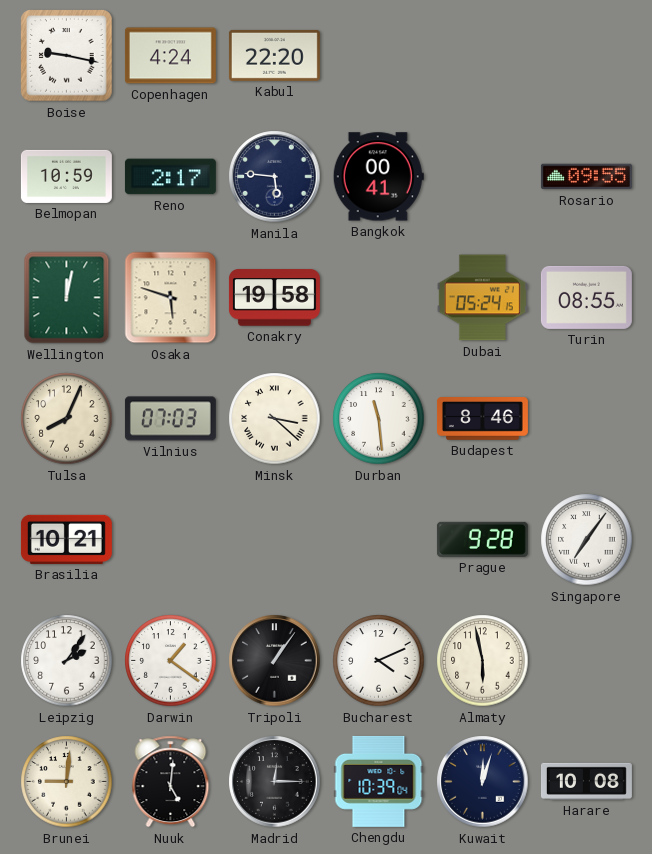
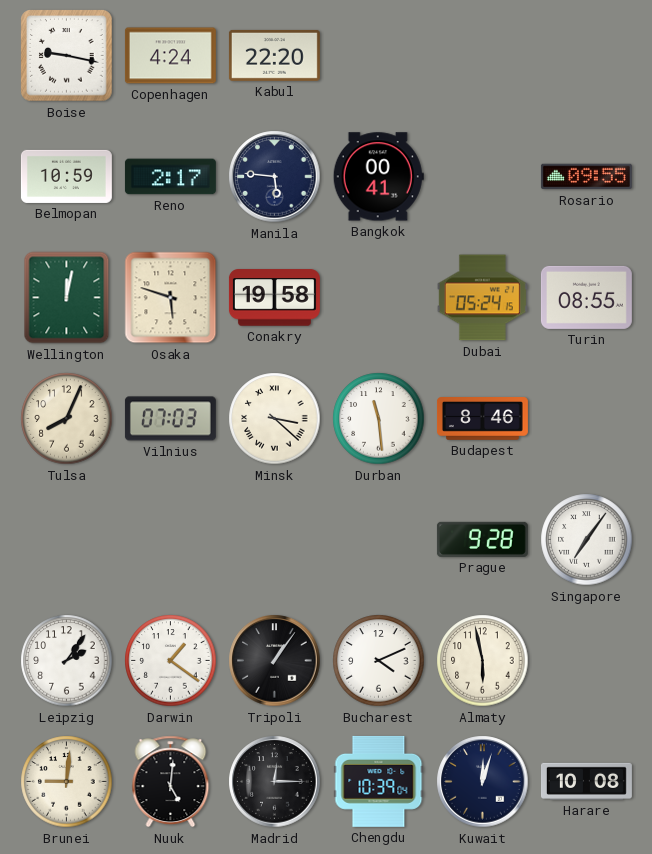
Brasilia: 10:21 -> none
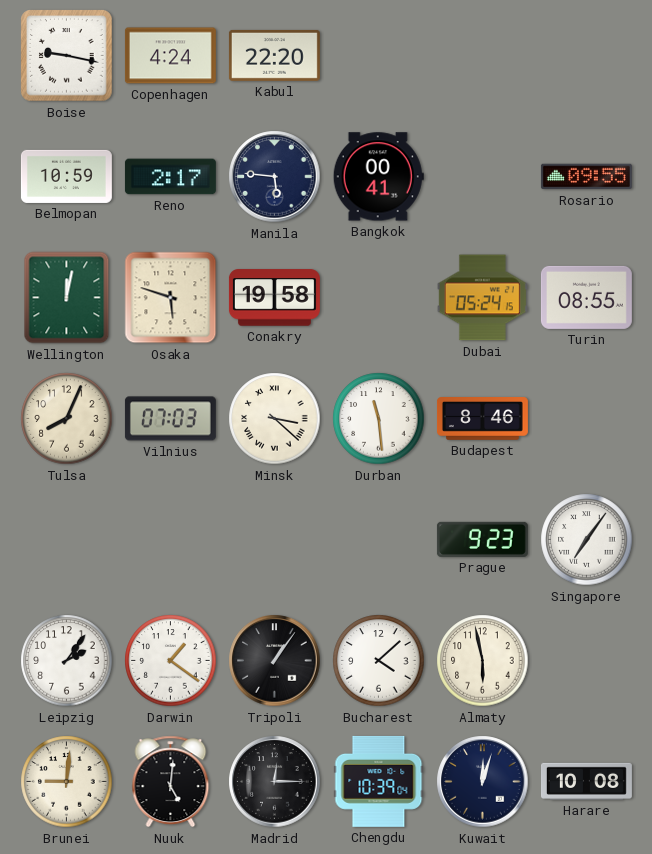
Prague: 9:28 -> 9:23
Bucharest: 4:11 -> 4:08
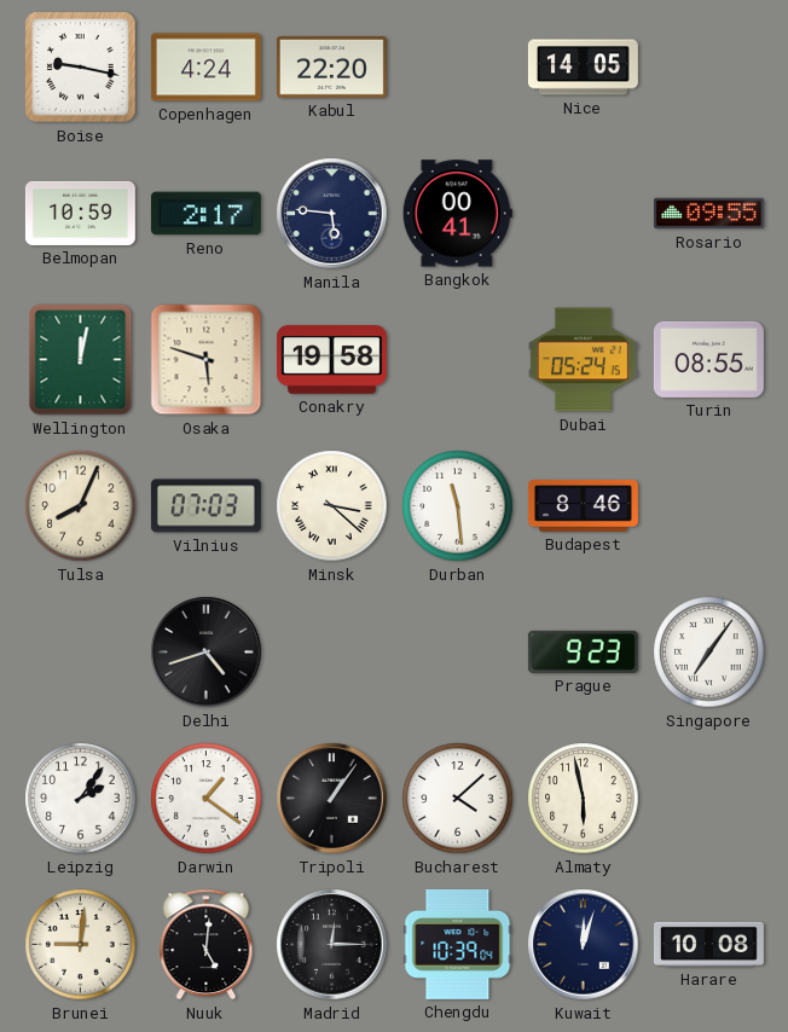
Nice: none -> 14:05
Delhi: none -> 4:42
